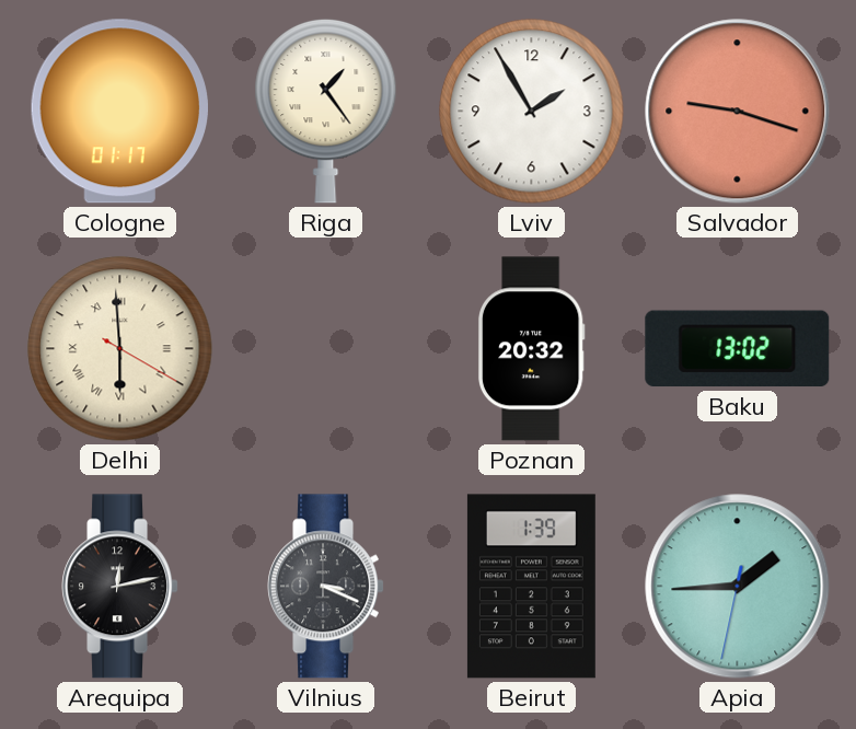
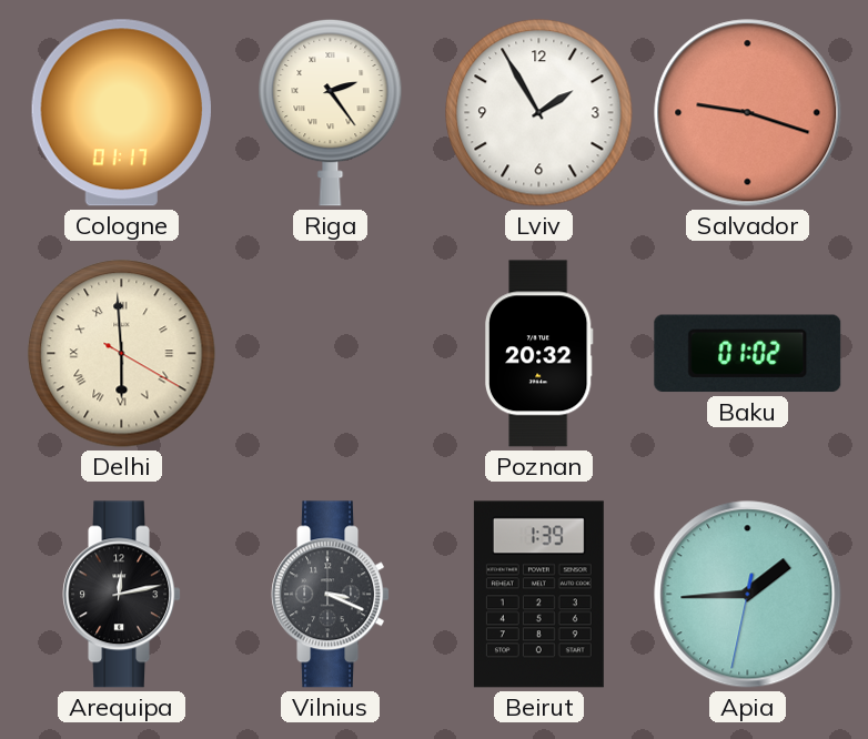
Riga: 1:24 -> 2:24
Baku: 13:02 -> 01:02
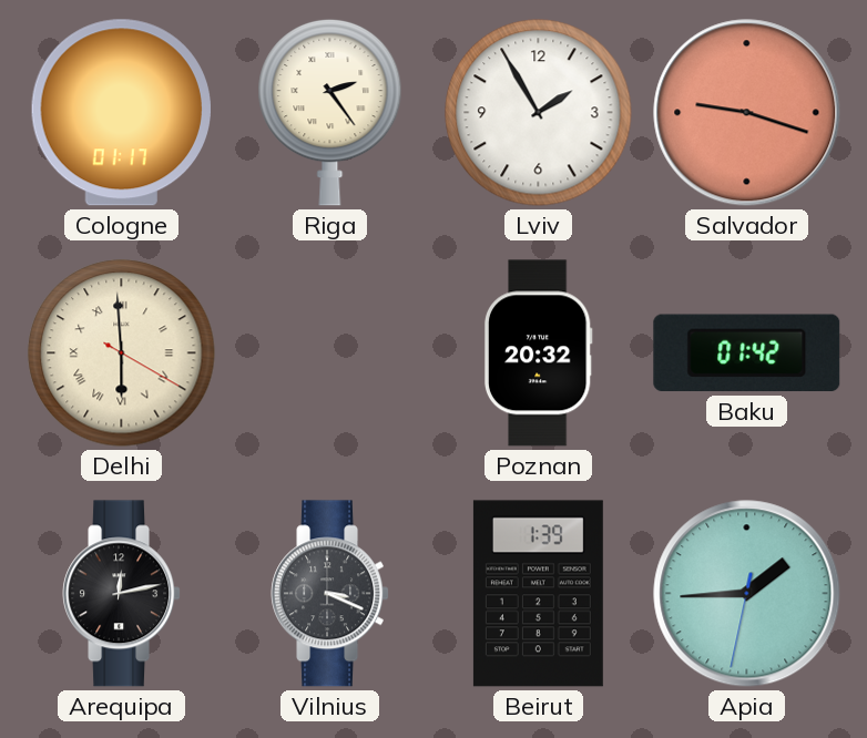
Baku: 01:02 -> 01:42
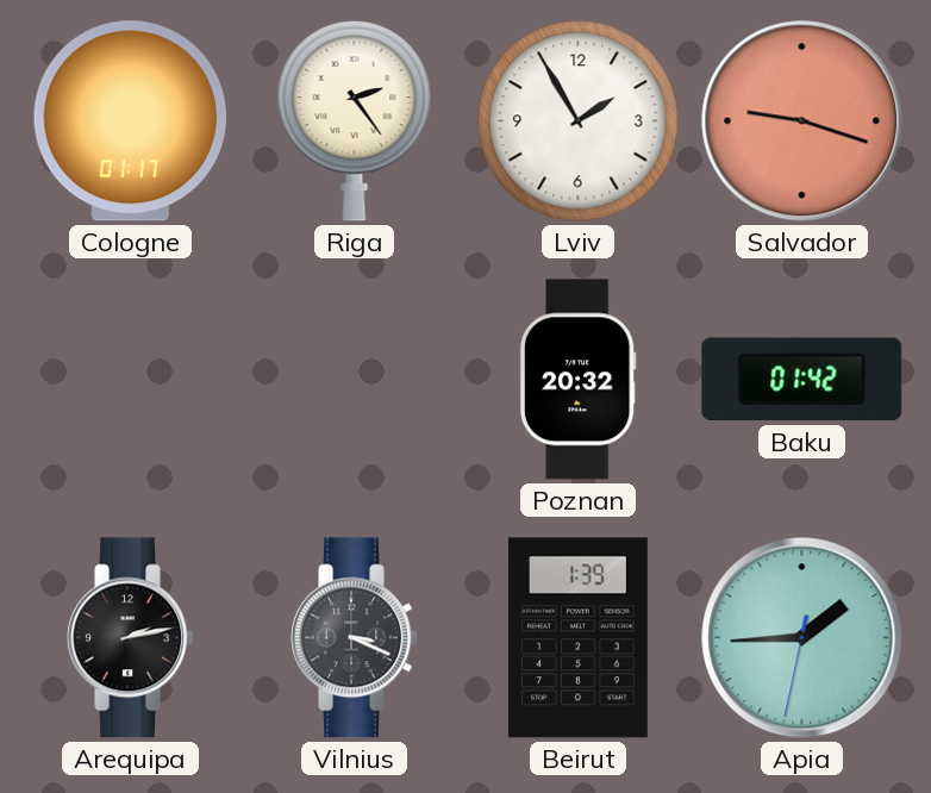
Delhi: 5:59 -> none
Arequipa: 12:13 -> 2:13
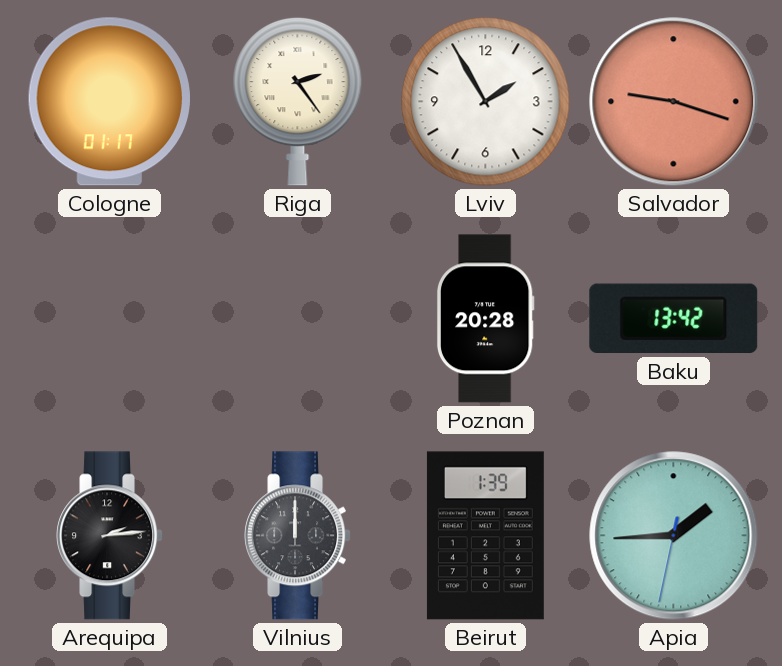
Poznan: 20:32 -> 20:28
Baku: 01:42 -> 13:42
Arequipa: 2:13 -> 2:14
Vilnius: 3:19 -> 12:00
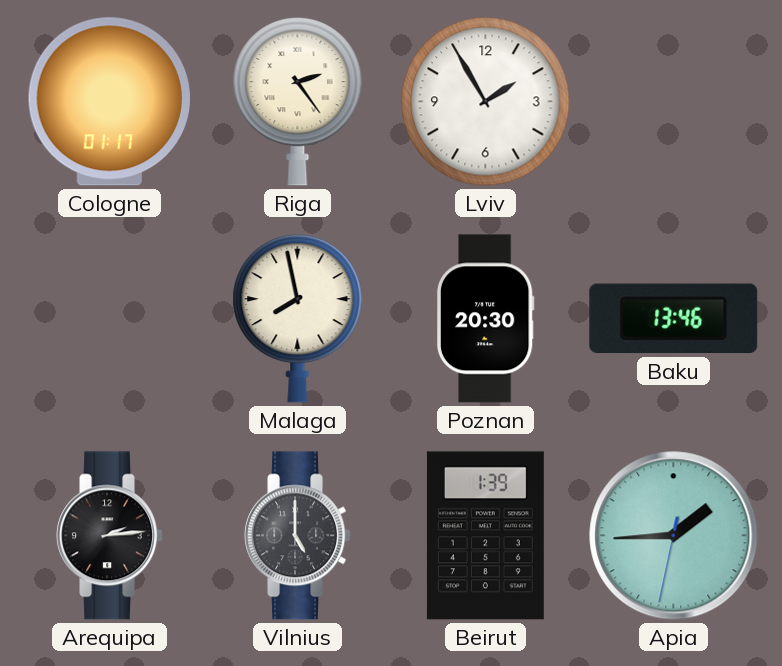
Salvador: 9:18 -> none
Malaga: none -> 7:58
Poznan: 20:28 -> 20:30
Baku: 13:42 -> 13:46
Vilnius: 12:00 -> 5:00
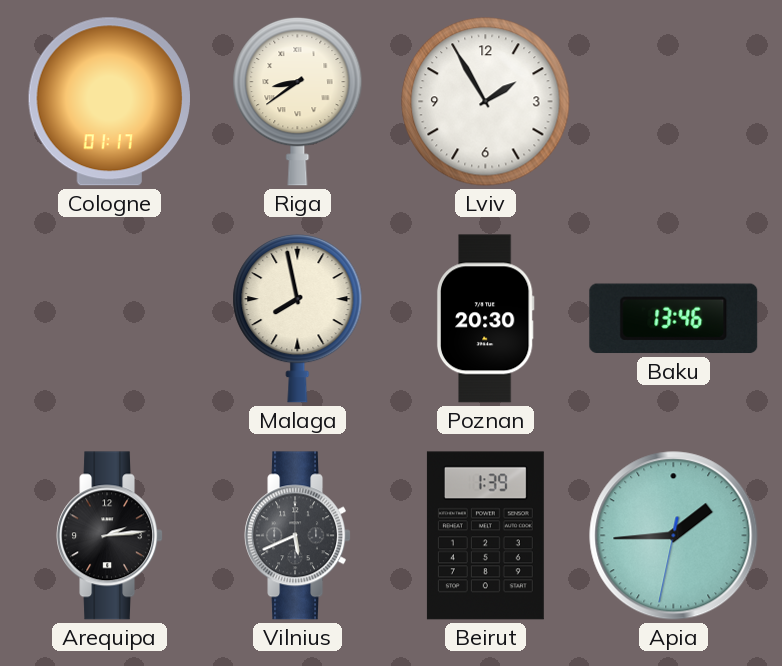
Riga: 2:24 -> 8:39
Vilnius: 5:00 -> 5:41
